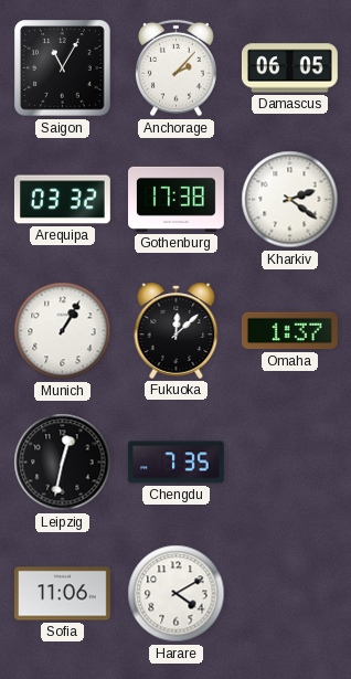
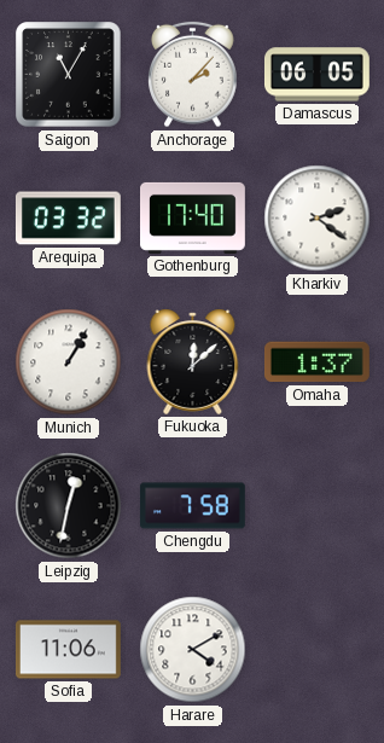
Gothenburg: 17:38 -> 17:40
Chengdu: 7:35 -> 7:58
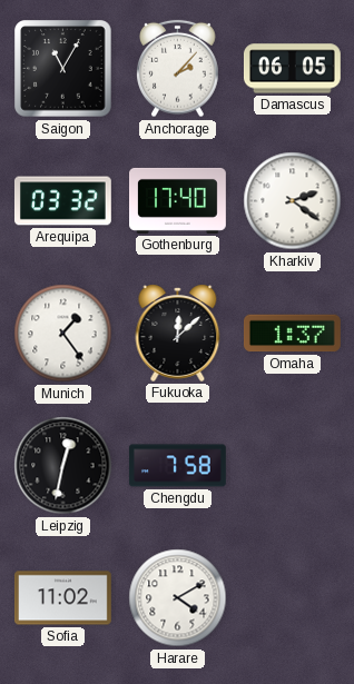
Munich: 1:05 -> 1:24
Sofia: 11:06 -> 11:02
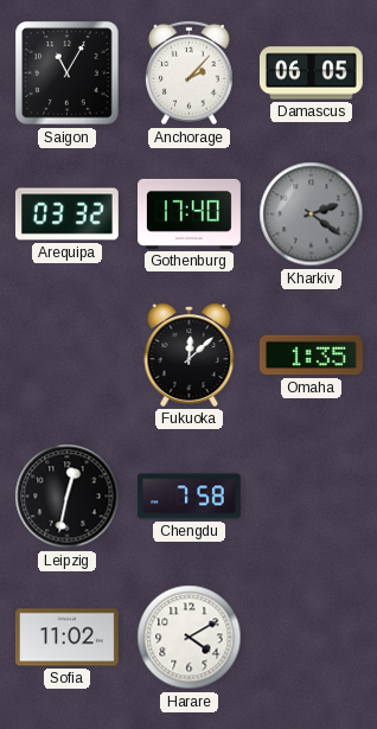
Kharkiv dial: white -> grey
Munich: 1:24 -> none
Omaha: 1:37 -> 1:35
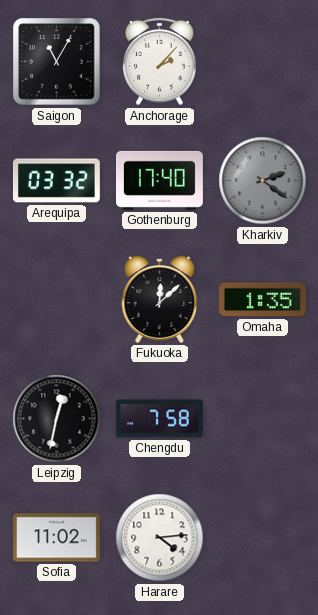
Damascus: 06:05 -> none
Harare: 4:10 -> 4:14
